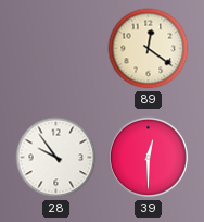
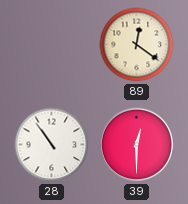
28: 9:54 -> 10:54
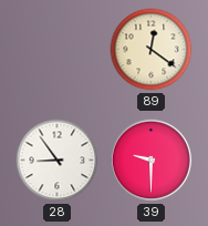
28: 10:54 -> 8:54
39: 12:30 -> 9:30
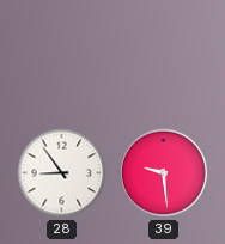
89: 12:21 -> none
39: 9:30 -> 9:29
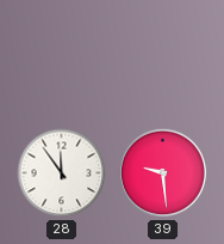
28: 8:54 -> 11:54
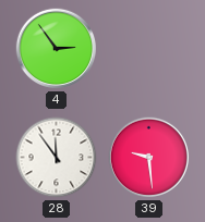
4: none -> 2:54
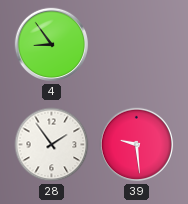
4: 2:54 -> 8:54
28: 11:54 -> 1:54
